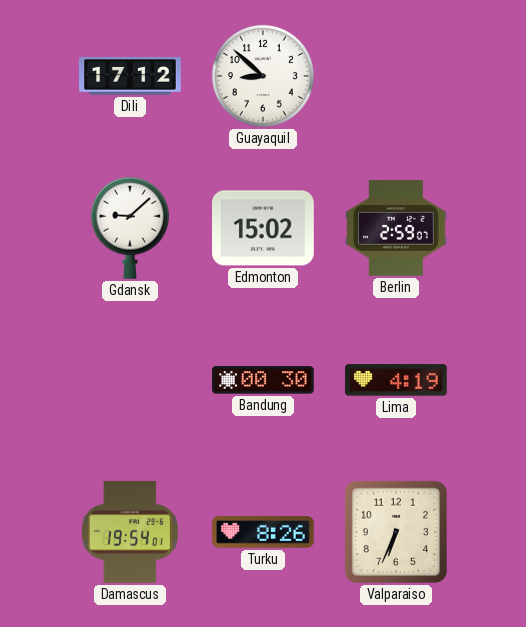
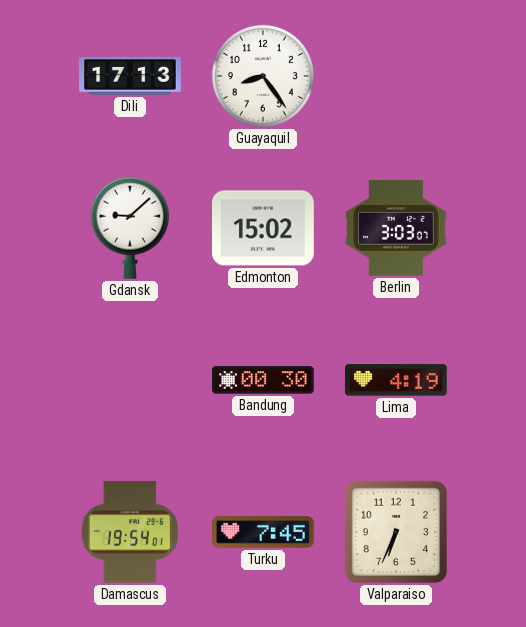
Dili: 17:12 -> 17:13
Guayaquil: 8:52 -> 8:24
Berlin: 2:59 -> 3:03
Turku: 8:26 -> 7:45
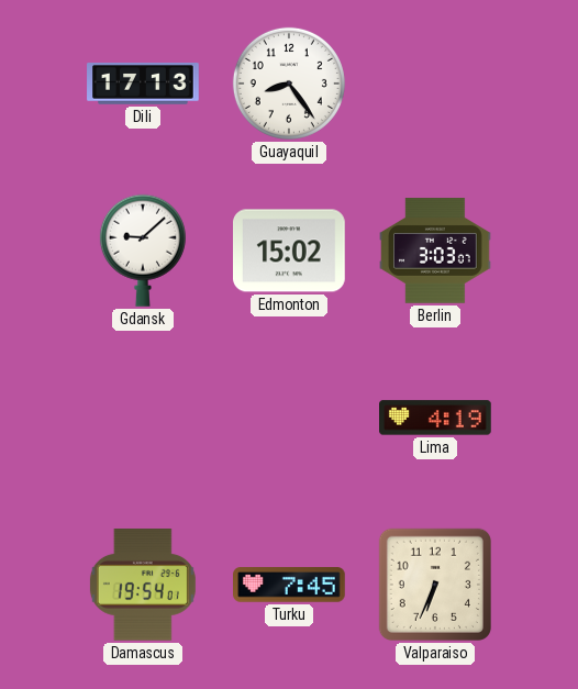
Bandung: 00:30 -> none
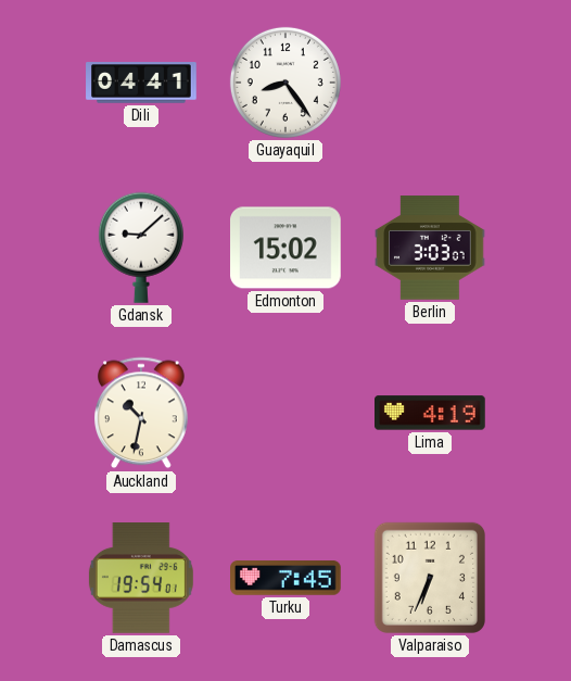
Dili: 17:13 -> 04:41
Auckland: none -> 10:32
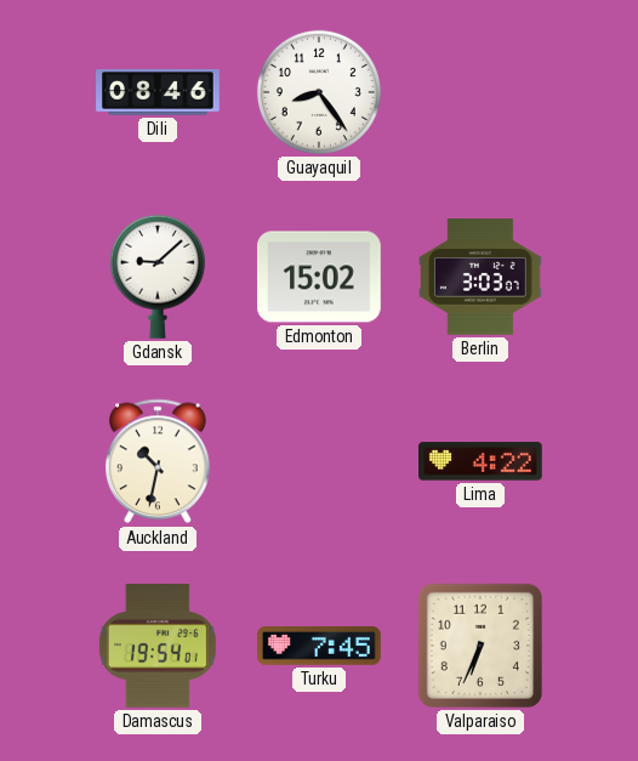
Dili: 04:41 -> 08:46
Lima: 4:19 -> 4:22
